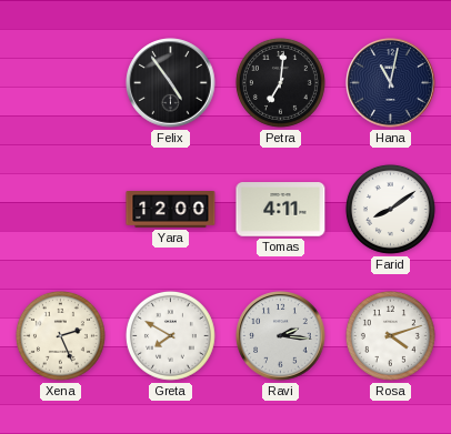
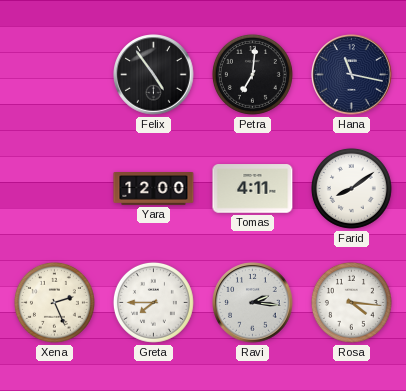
Hana: 11:02 -> 11:17
Greta: 7:50 -> 7:45
Rosa: 4:12 -> 4:16
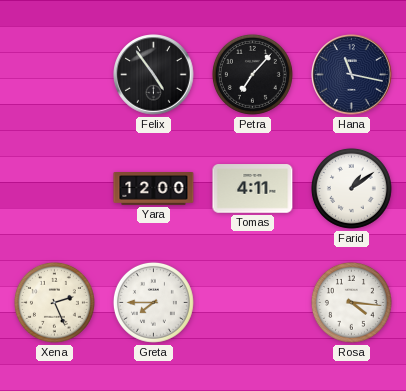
Petra: 7:01 -> 7:07
Farid: 8:09 -> 1:09
Ravi: 2:16 -> none
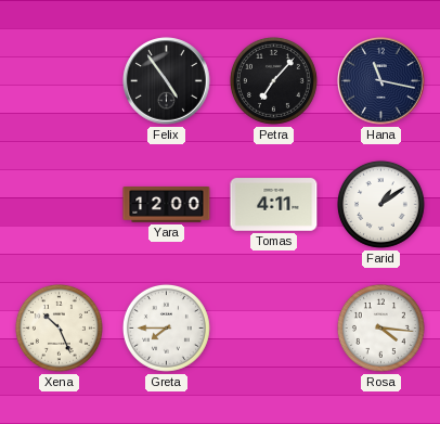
Xena: 2:26 -> 10:26
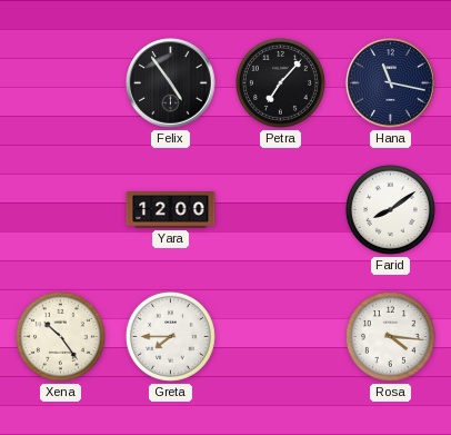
Tomas: 4:11 -> none
Farid: 1:09 -> 8:09
Xena: 10:26 -> 10:24
